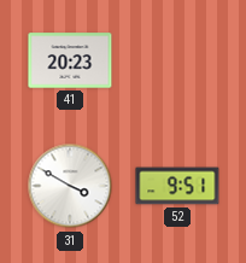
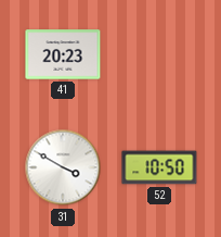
52: 9:51 -> 10:50
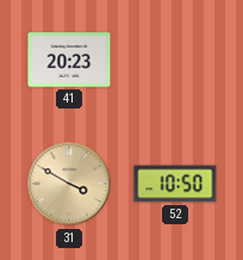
31 dial: white -> champagne
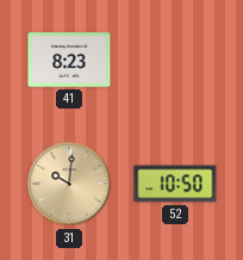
41: 20:23 -> 8:23
31: 3:50 -> 10:01
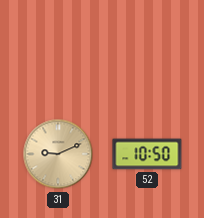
41: 8:23 -> none
31: 10:01 -> 9:11
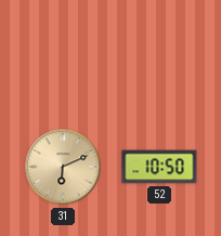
31: 9:11 -> 6:11
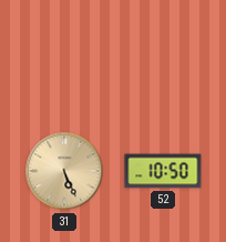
31: 6:11 -> 5:26
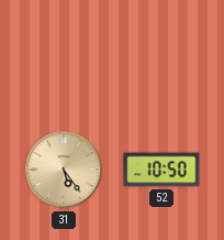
31: 5:26 -> 5:24
